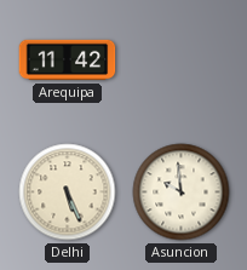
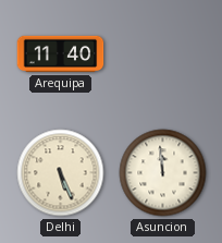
Arequipa: 11:42 -> 11:40
Asuncion: 9:59 -> 11:59
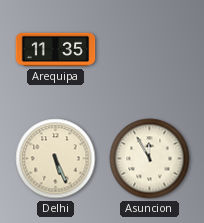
Arequipa: 11:40 -> 11:35
Asuncion: 11:59 -> 11:55
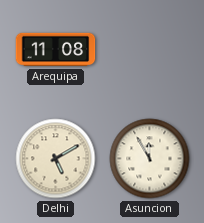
Arequipa: 11:35 -> 11:08
Delhi: 5:26 -> 5:10
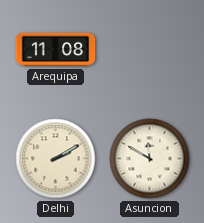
Delhi: 5:10 -> 2:10
Asuncion: 11:55 -> 11:50
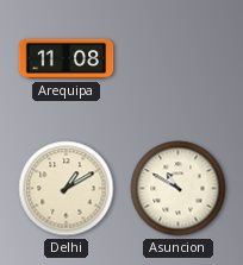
Delhi: 2:10 -> 1:10
Asuncion: 11:50 -> 10:50
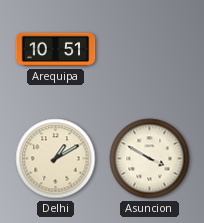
Arequipa: 11:08 -> 10:51
Asuncion: 10:50 -> 3:50
